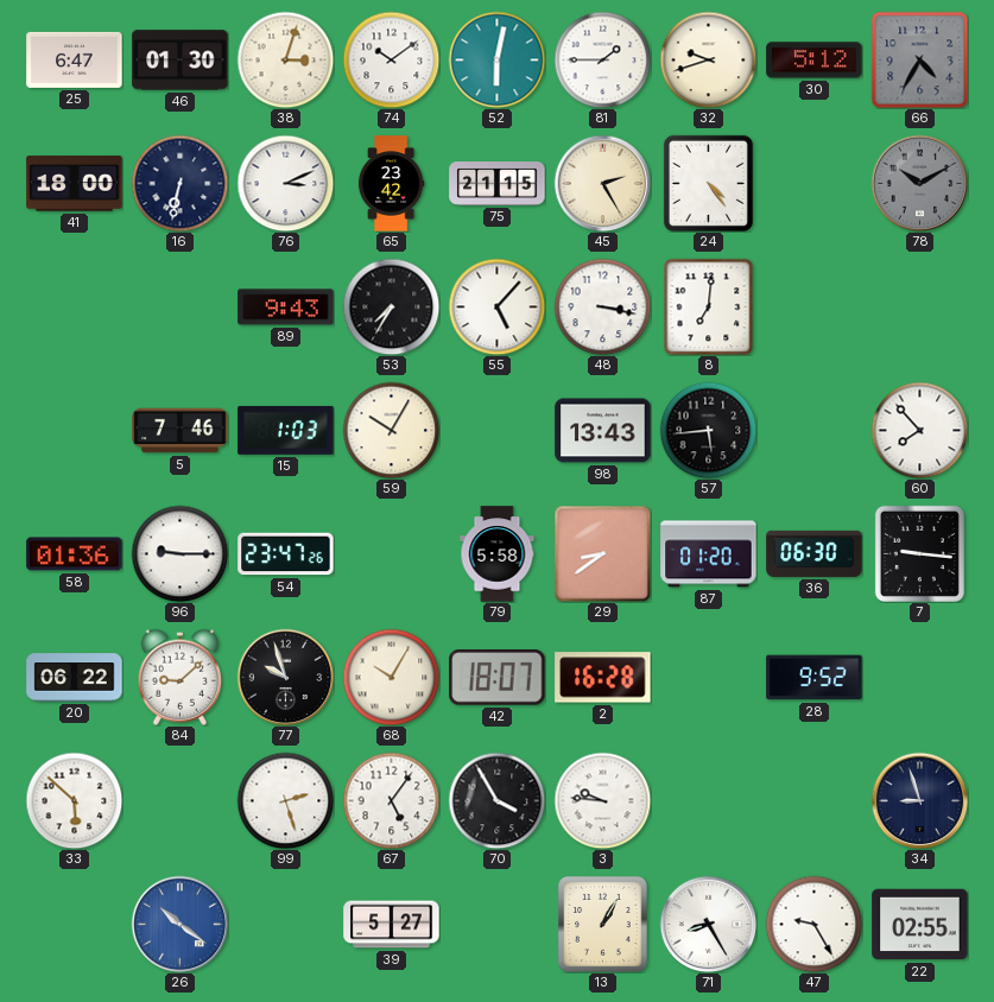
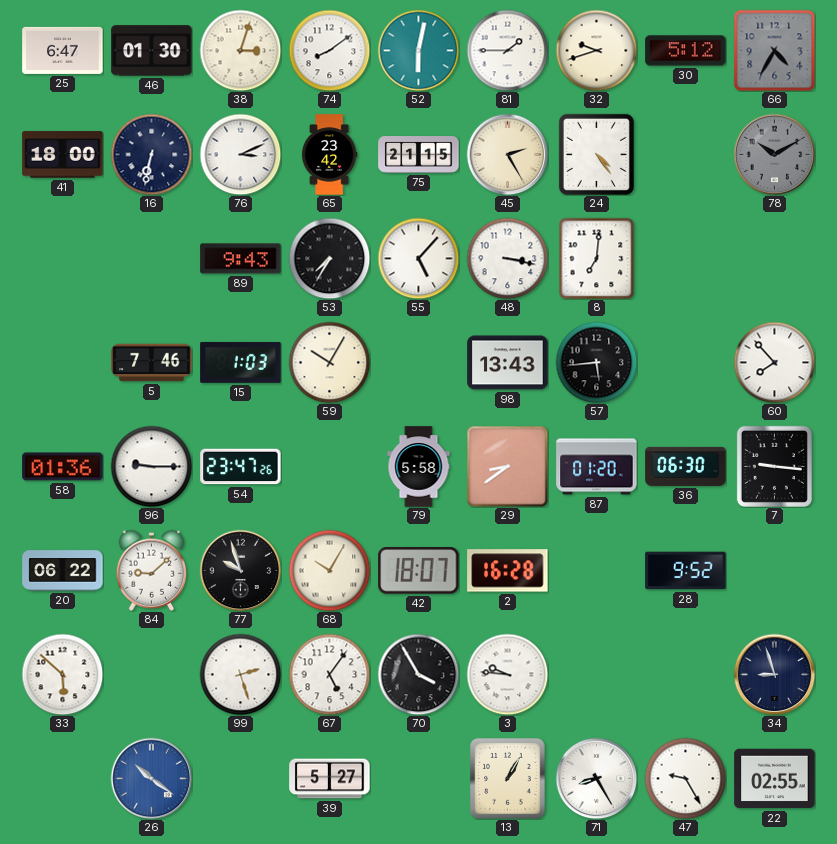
74: 10:09 -> 8:09
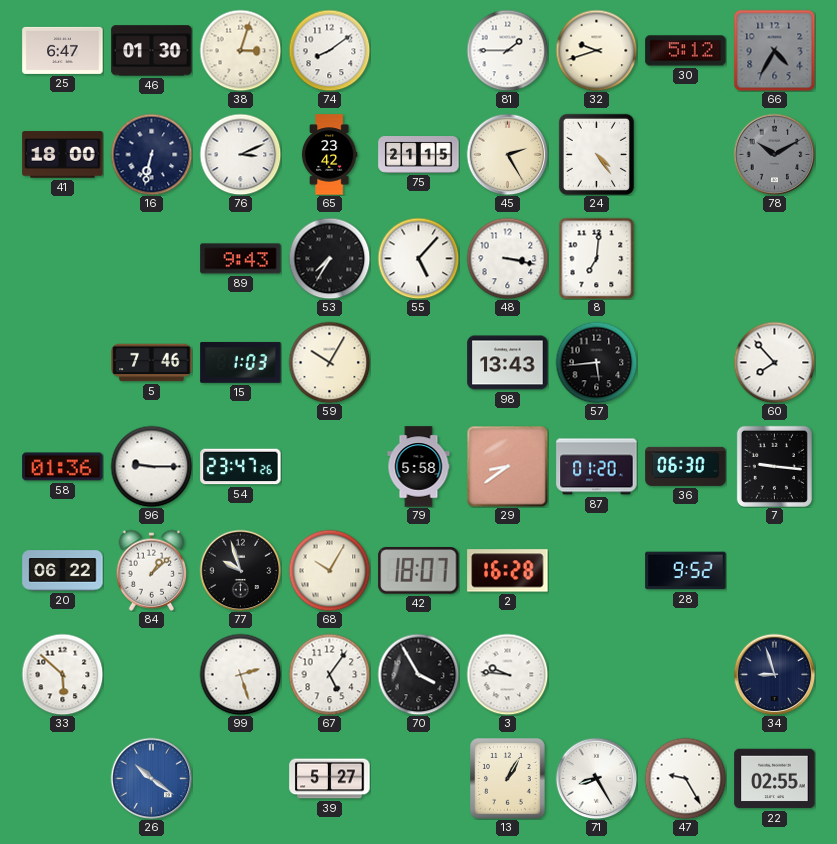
52: 6:02 -> none
84: 9:08 -> 1:08
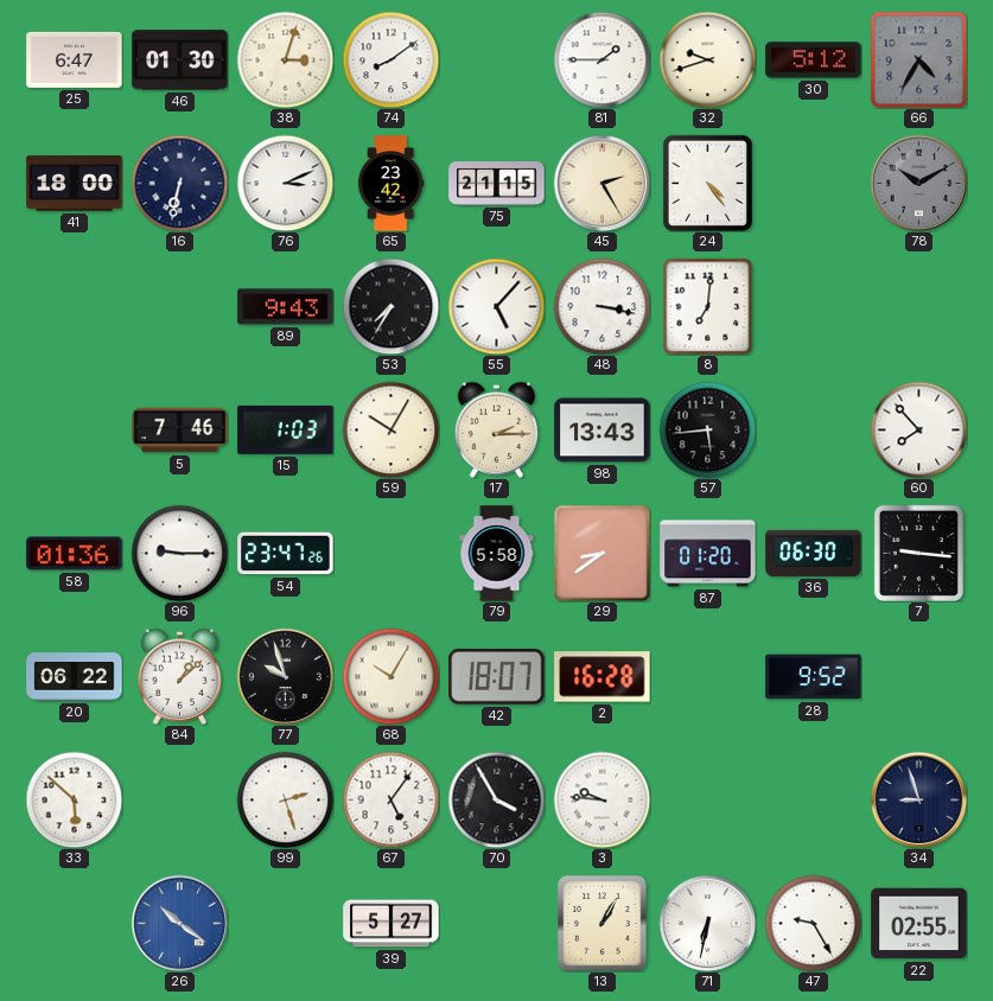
17: none -> 2:15
71: 8:25 -> 6:32
